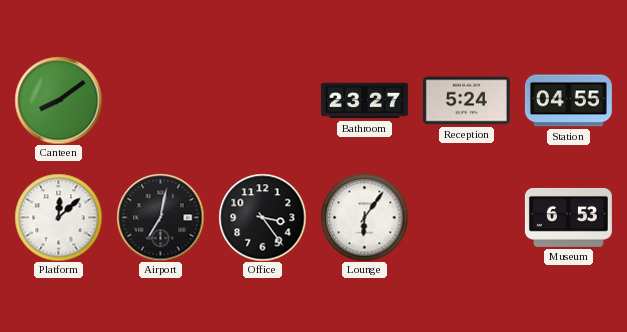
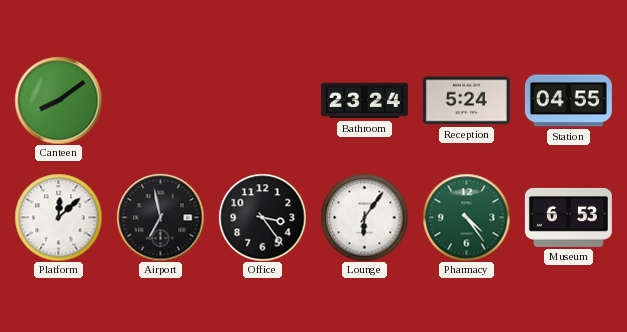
Bathroom: 23:27 -> 23:24
Airport: 7:02 -> 6:58
Pharmacy: none -> 4:24
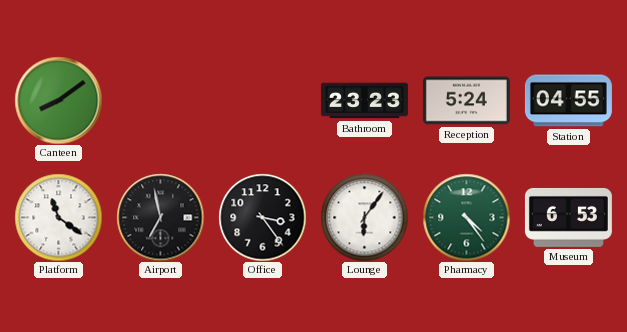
Bathroom: 23:24 -> 23:23
Platform: 12:08 -> 11:21
